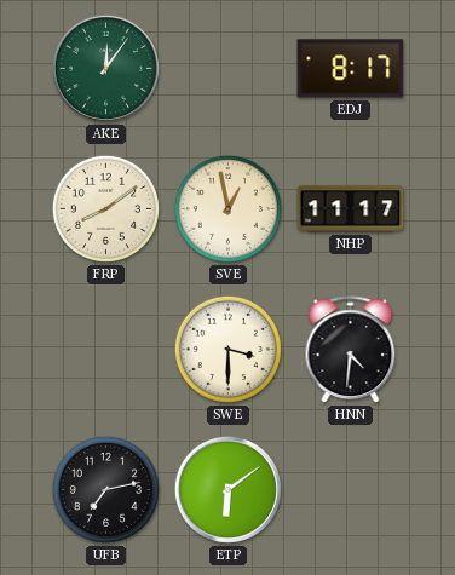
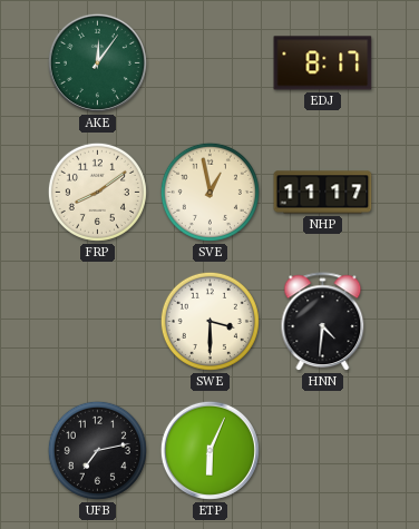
ETP: 6:09 -> 6:04
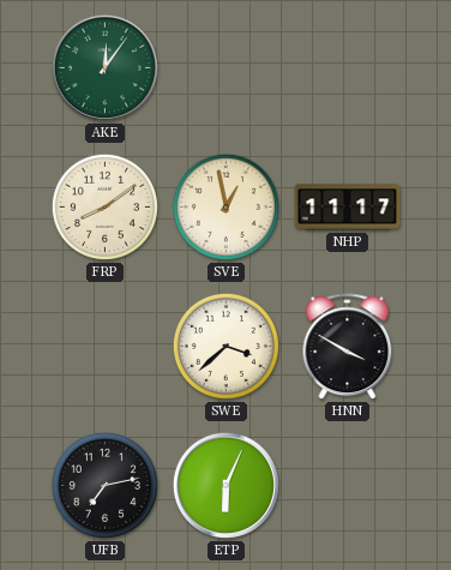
EDJ: 8:17 -> none
SWE: 3:30 -> 3:38
HNN: 4:31 -> 3:50
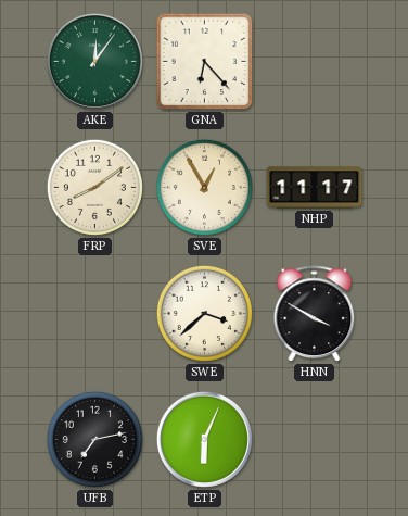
GNA: none -> 6:23
SVE: 12:58 -> 12:55
